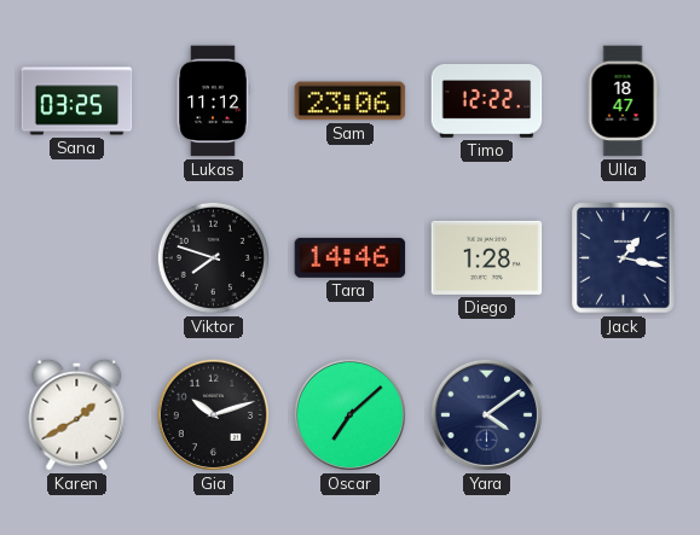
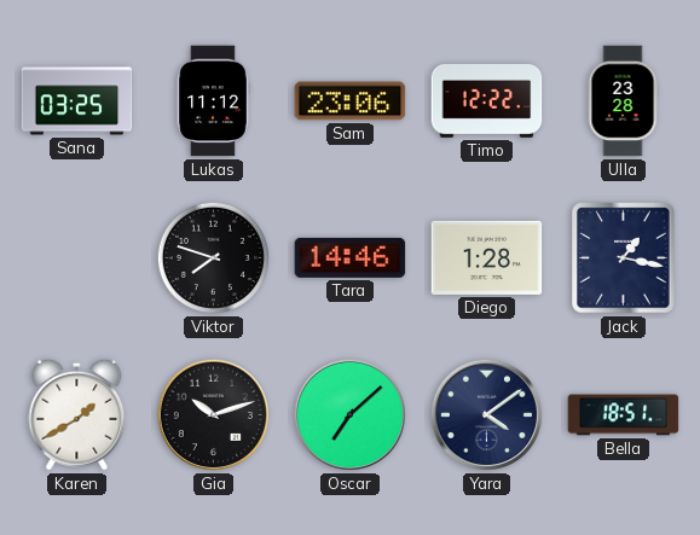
Ulla: 18:47 -> 23:28
Bella: none -> 18:51
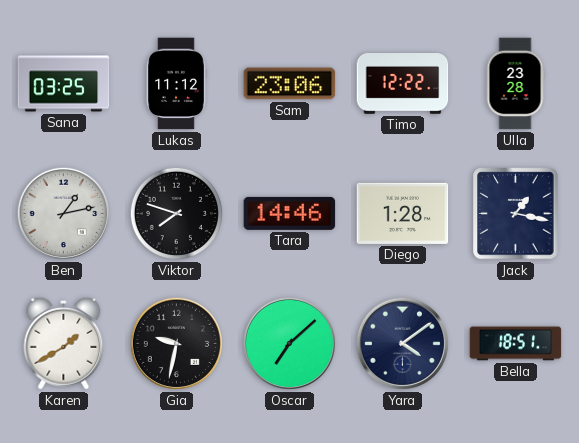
Ben: none -> 1:13
Gia: 10:12 -> 9:32
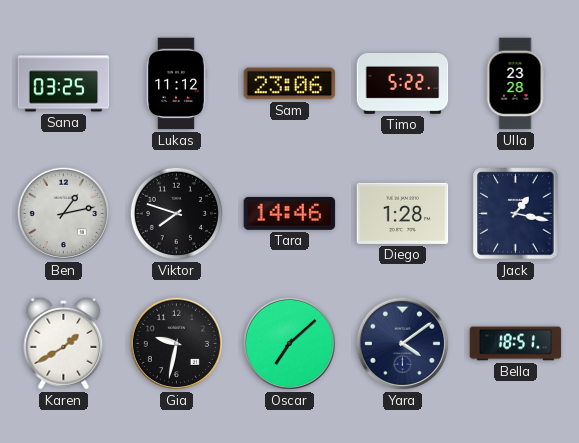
Timo: 12:22 -> 5:22
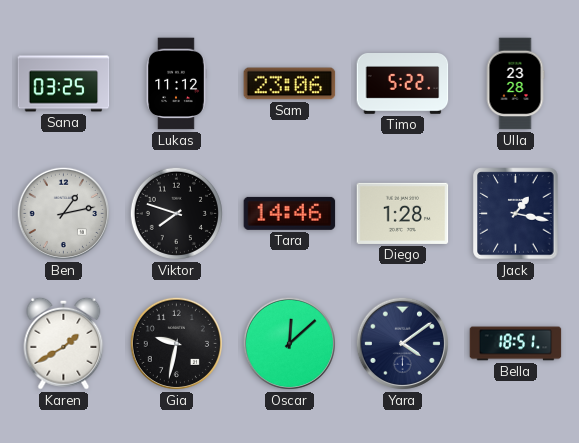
Oscar: 7:08 -> 12:08
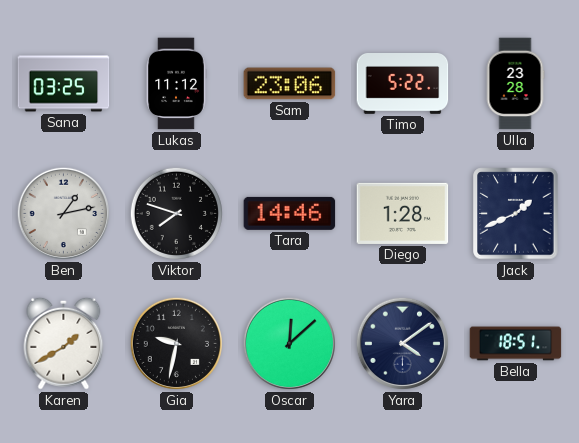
Jack: 1:17 -> 1:41
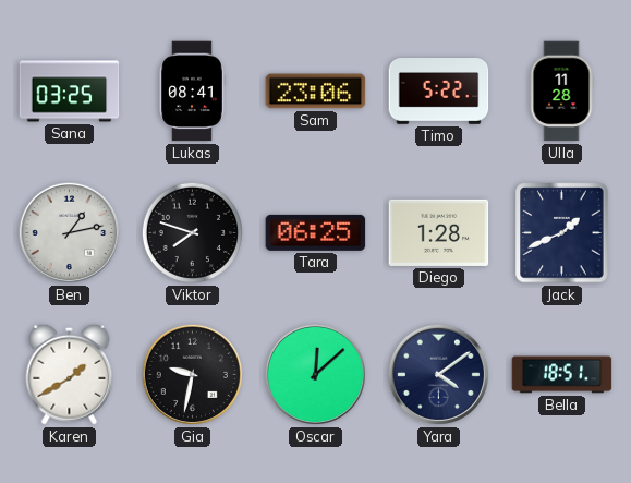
Lukas: 11:12 -> 08:41
Ulla: 23:28 -> 11:28
Tara: 14:46 -> 06:25
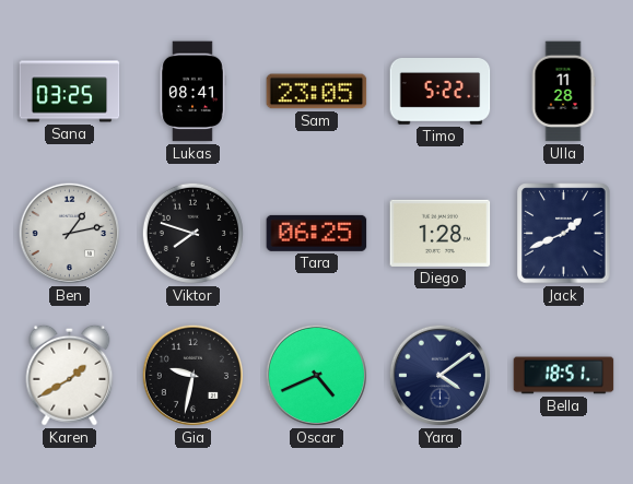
Sam: 23:06 -> 23:05
Oscar: 12:08 -> 4:41
